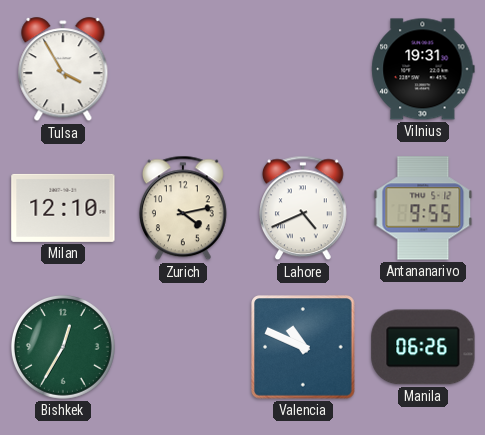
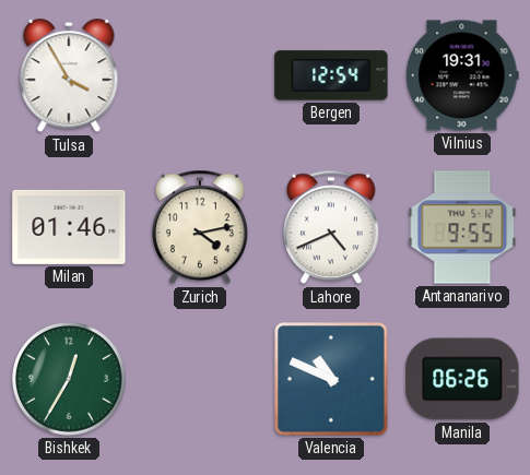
Bergen: none -> 12:54
Milan: 12:10 -> 01:46
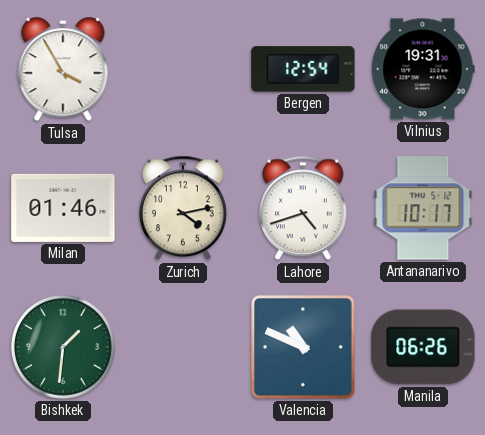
Lahore: 4:41 -> 4:42
Antananarivo: 9:55 -> 10:17
Bishkek: 12:35 -> 1:31
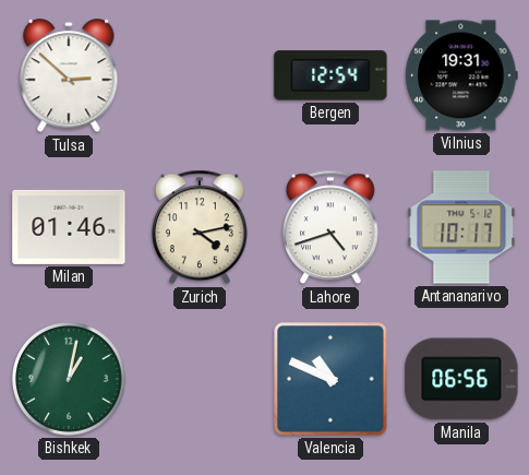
Tulsa: 3:55 -> 2:52
Bishkek: 1:31 -> 1:02
Manila: 06:26 -> 06:56
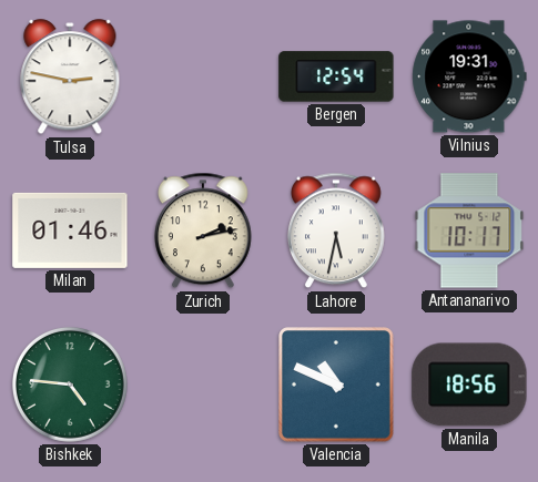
Tulsa: 2:52 -> 2:47
Zurich: 4:13 -> 2:13
Lahore: 4:42 -> 5:32
Bishkek: 1:02 -> 4:46
Manila: 06:56 -> 18:56
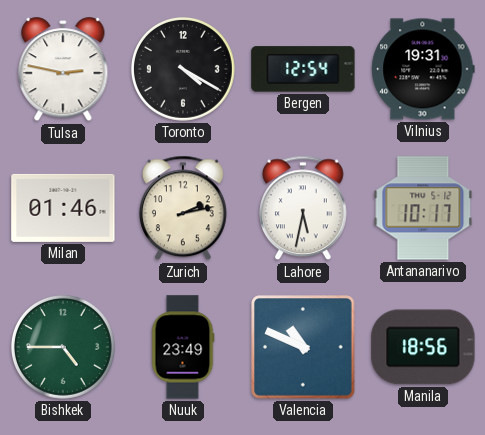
Toronto: none -> 4:20
Bishkek: 4:46 -> 4:45
Nuuk: none -> 23:49
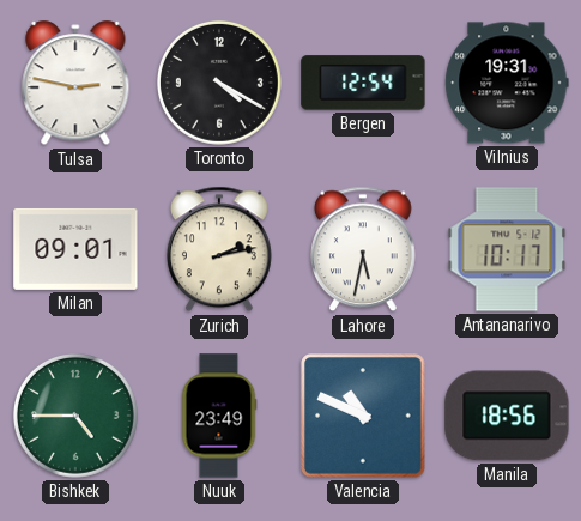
Milan: 01:46 -> 09:01
